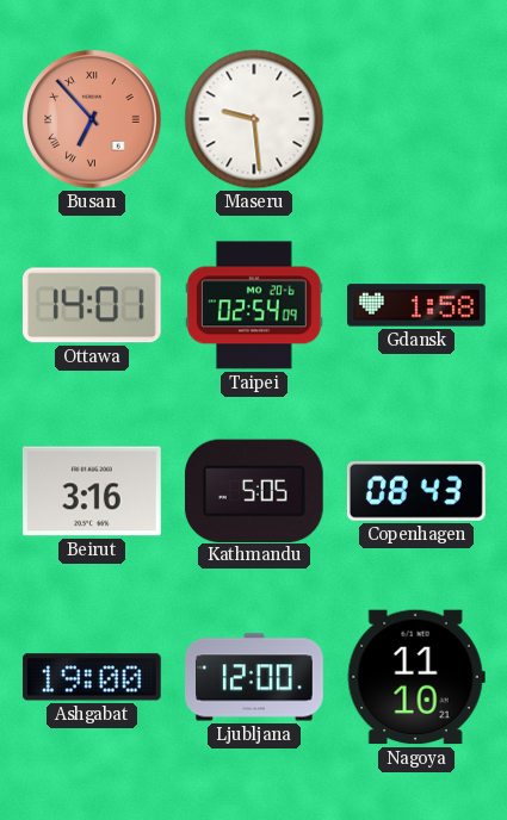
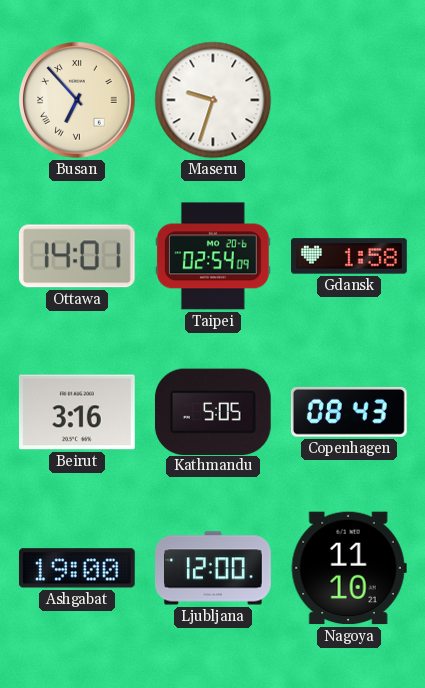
Busan dial: salmon -> cream
Maseru: 9:29 -> 9:33
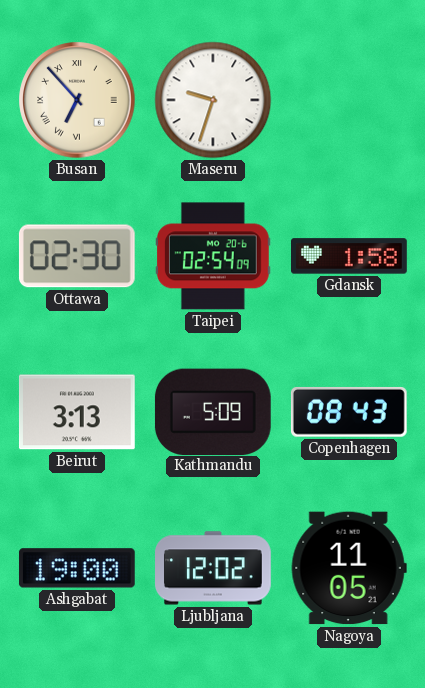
Ottawa: 14:01 -> 02:30
Beirut: 3:16 -> 3:13
Kathmandu: 5:05 -> 5:09
Ljubljana: 12:00 -> 12:02
Nagoya: 11:10 -> 11:05
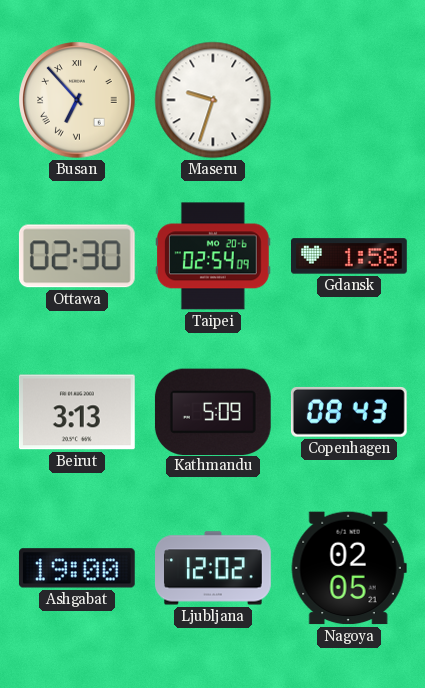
Nagoya: 11:05 -> 02:05
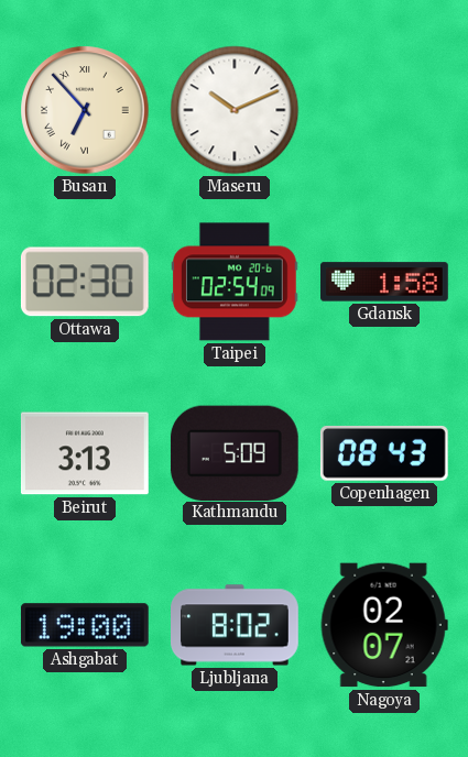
Maseru: 9:33 -> 10:11
Ljubljana: 12:02 -> 8:02
Nagoya: 02:05 -> 02:07
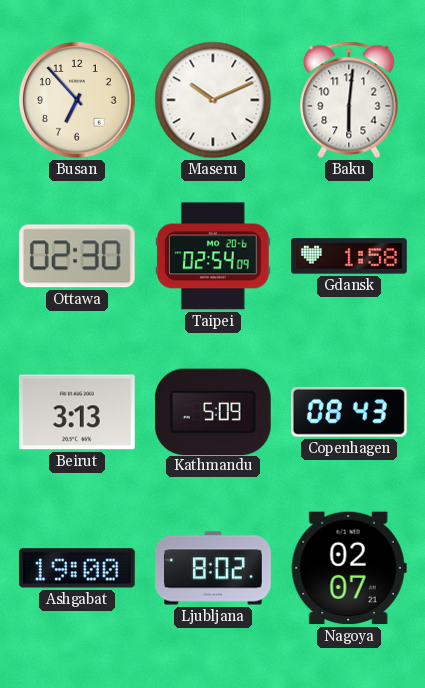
Busan numerals: Roman -> Arabic
Baku: none -> 6:01
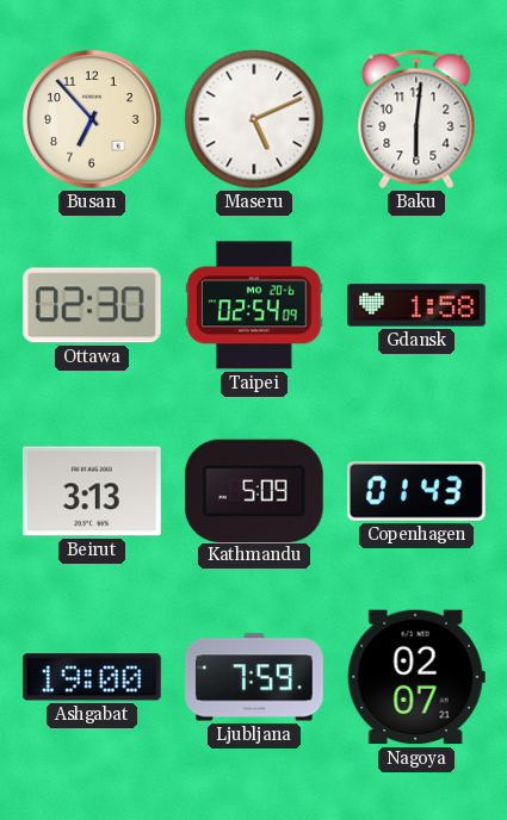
Maseru: 10:11 -> 5:11
Copenhagen: 08:43 -> 01:43
Ljubljana: 8:02 -> 7:59
